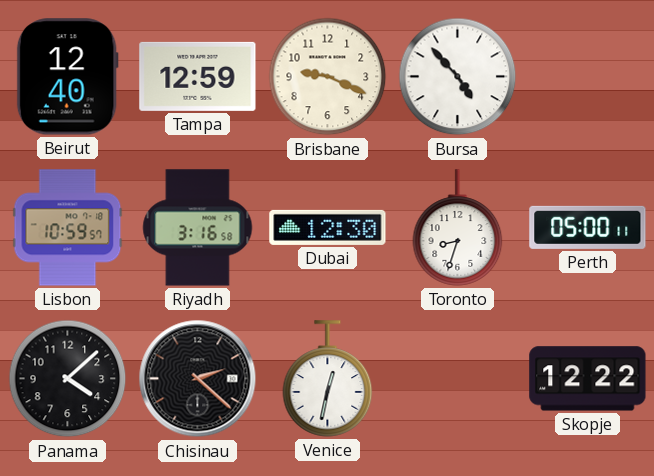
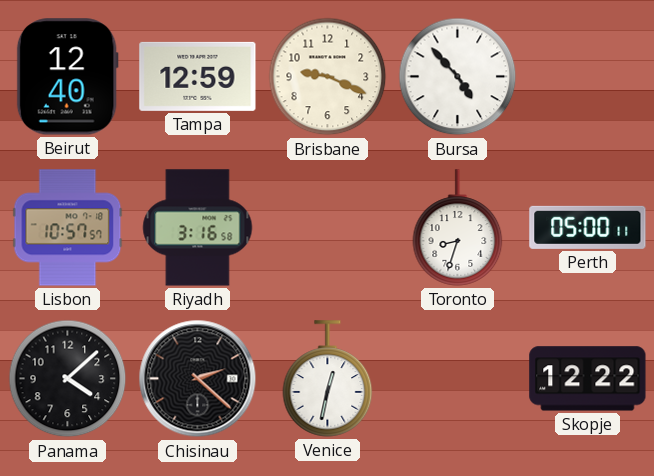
Lisbon: 10:59 -> 10:57
Dubai: 12:30 -> none
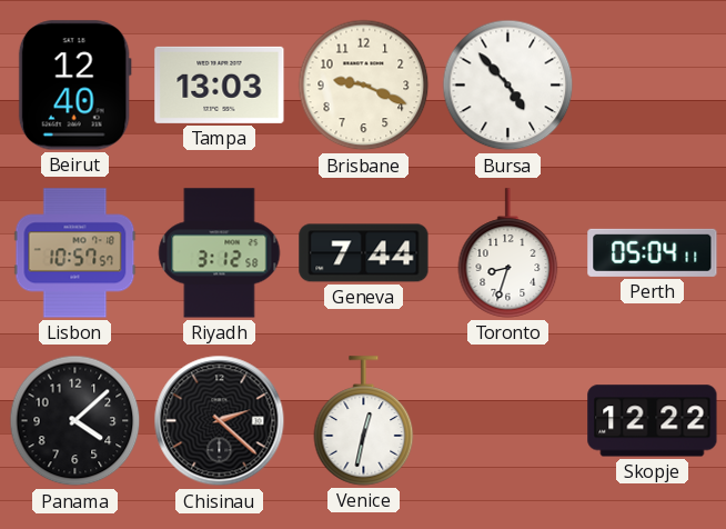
Tampa: 12:59 -> 13:03
Riyadh: 3:16 -> 3:12
Geneva: none -> 7:44
Perth: 05:00 -> 05:04
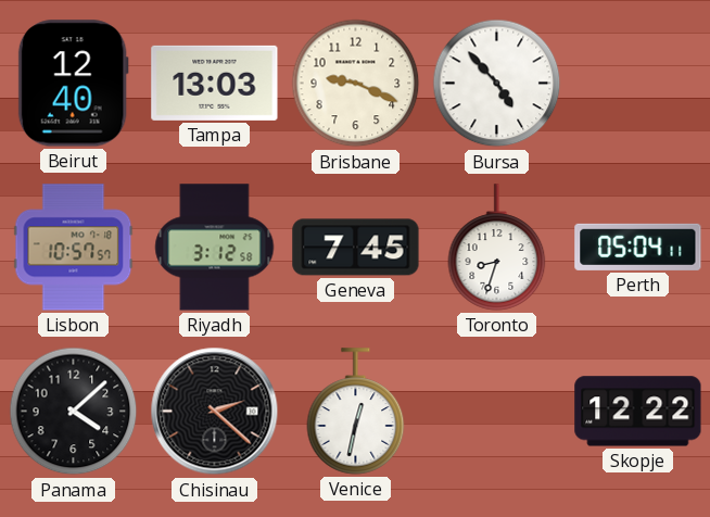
Geneva: 7:44 -> 7:45
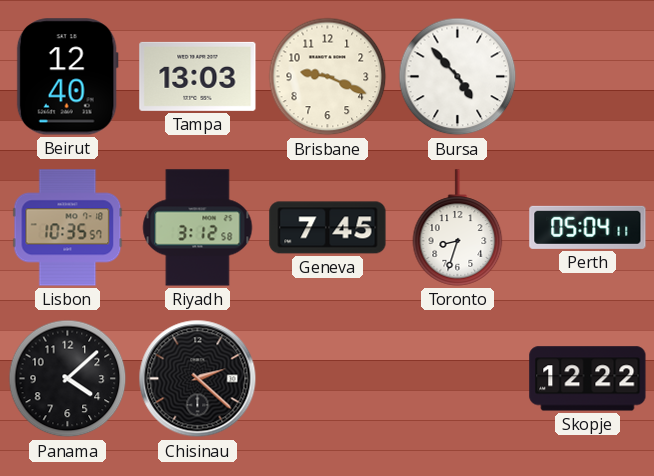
Lisbon: 10:57 -> 10:35
Venice: 12:32 -> none
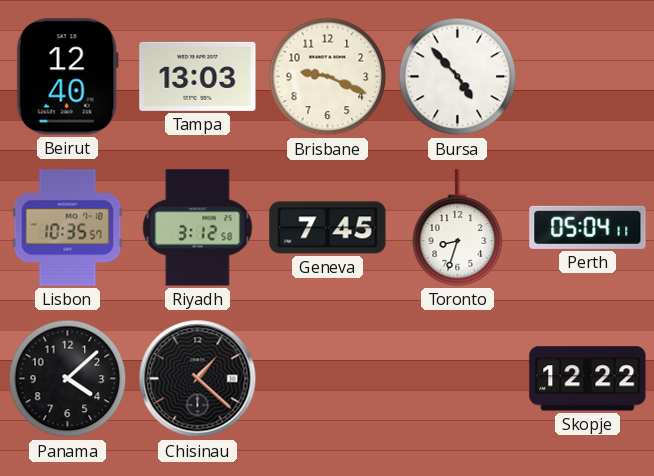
Chisinau: 2:22 -> 1:22
